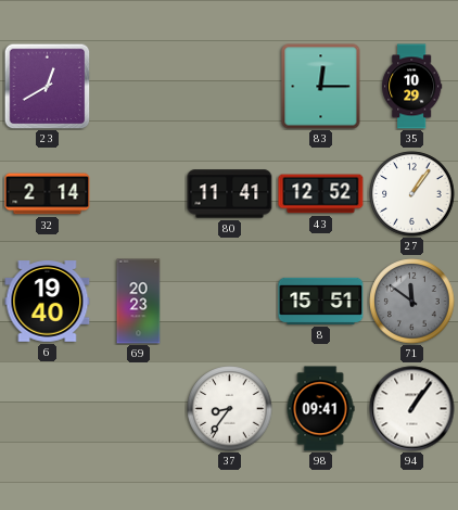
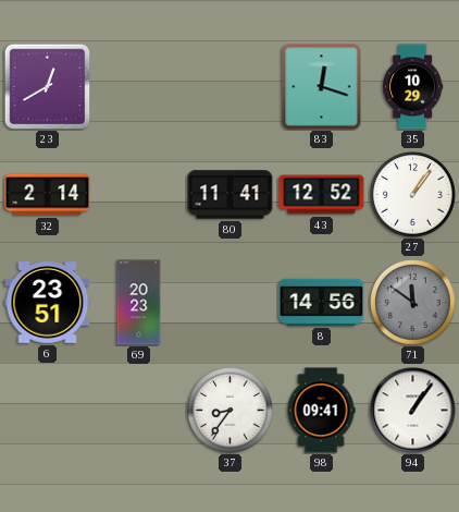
83: 12:15 -> 12:18
6: 19:40 -> 23:51
8: 15:51 -> 14:56
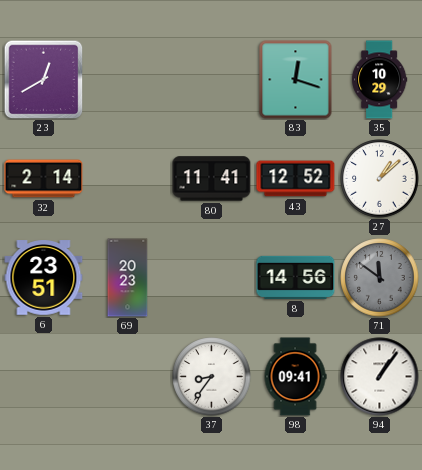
27: 1:06 -> 1:08
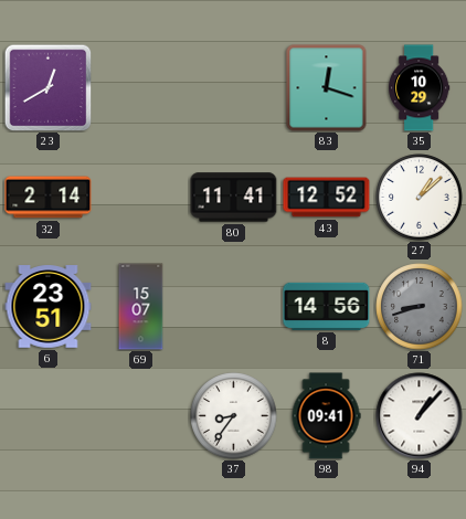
69: 20:23 -> 15:07
71: 11:51 -> 8:42
94: 1:06 -> 1:07
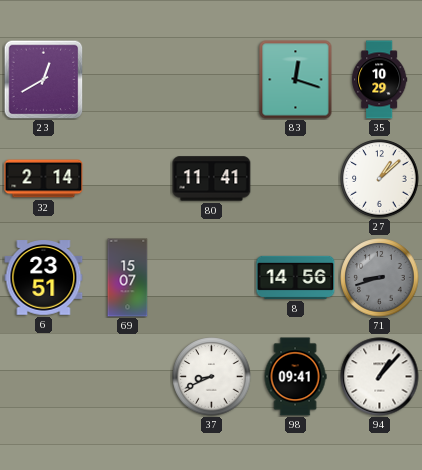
43: 12:52 -> none
37: 8:36 -> 8:41
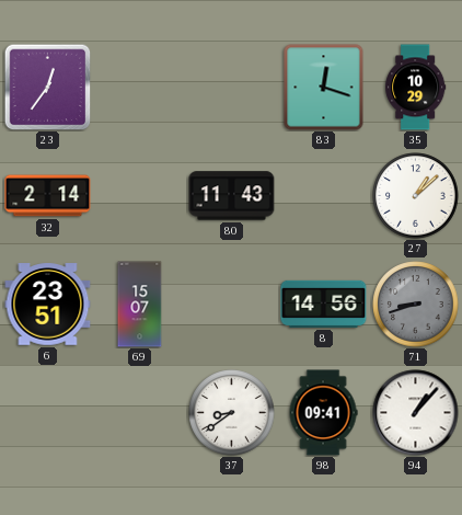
23: 12:40 -> 12:36
80: 11:41 -> 11:43
37: 8:41 -> 8:39
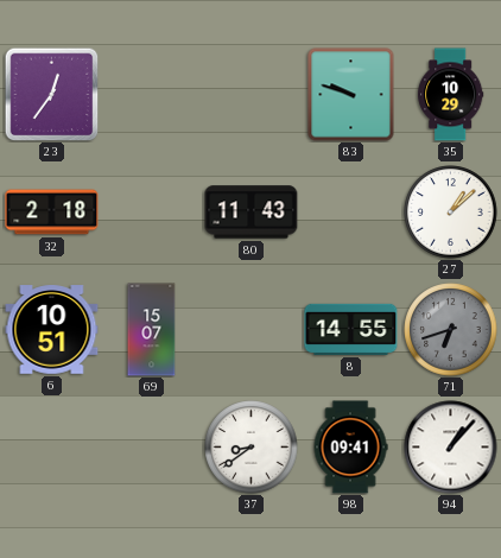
83: 12:18 -> 9:48
32: 2:14 -> 2:18
6: 23:51 -> 10:51
8: 14:56 -> 14:55
71: 8:42 -> 6:42
